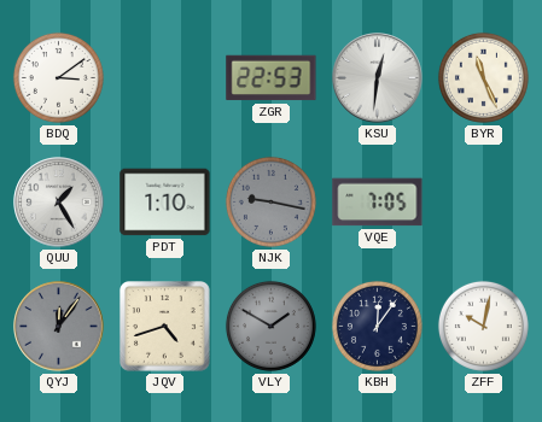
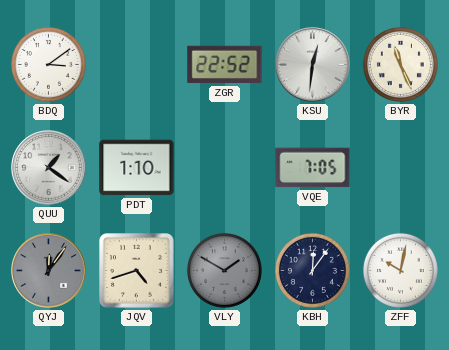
ZGR: 22:53 -> 22:52
QUU: 1:25 -> 1:21
NJK: 9:17 -> none
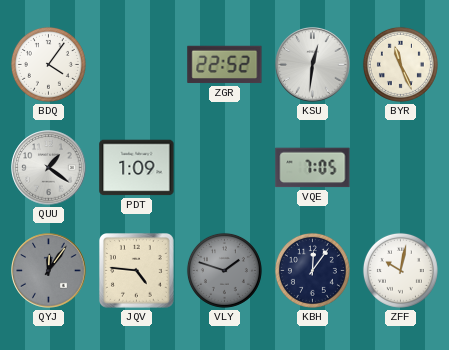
BDQ: 3:09 -> 4:06
PDT: 1:10 -> 1:09
JQV: 4:42 -> 4:46
VLY: 1:50 -> 1:48
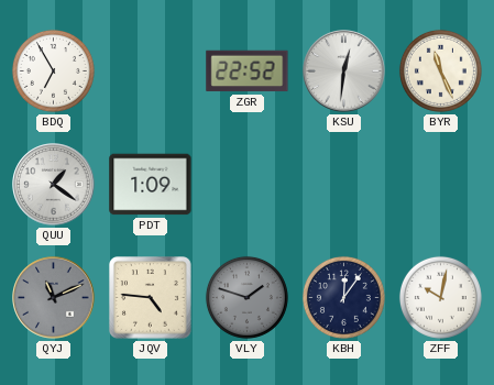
BDQ: 4:06 -> 6:55
VQE: 7:05 -> none
QYJ: 12:06 -> 11:11
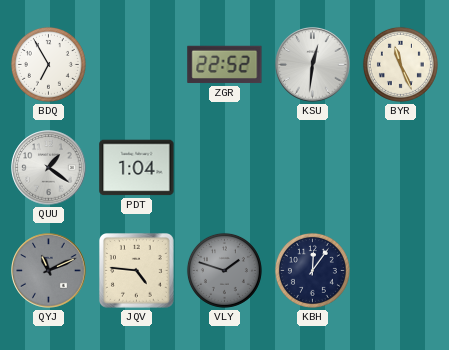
PDT: 1:09 -> 1:04
ZFF: 10:02 -> none
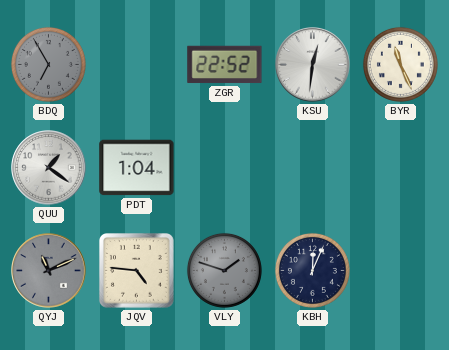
BDQ dial: white -> grey
KBH: 12:06 -> 12:04
